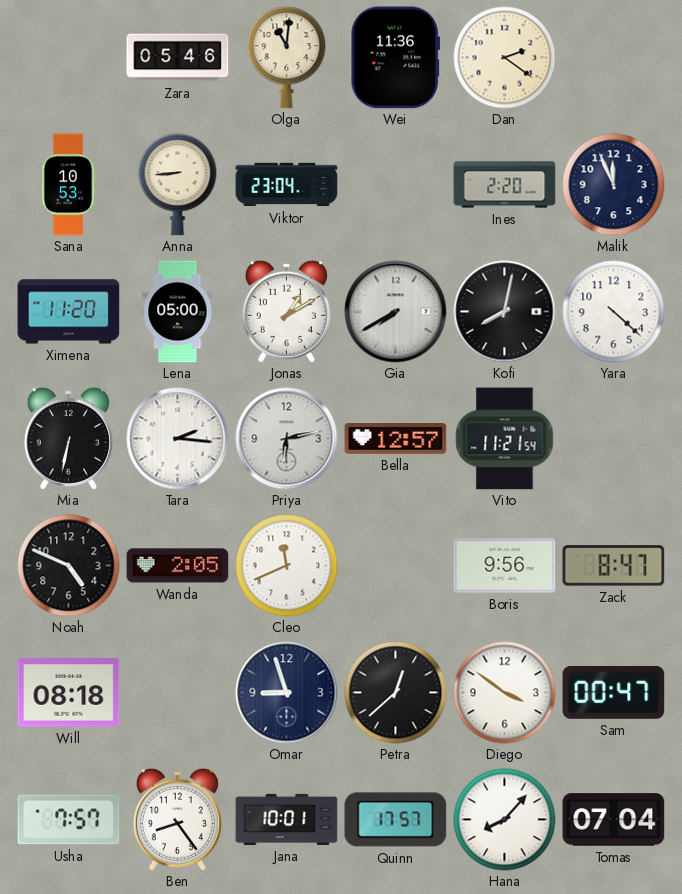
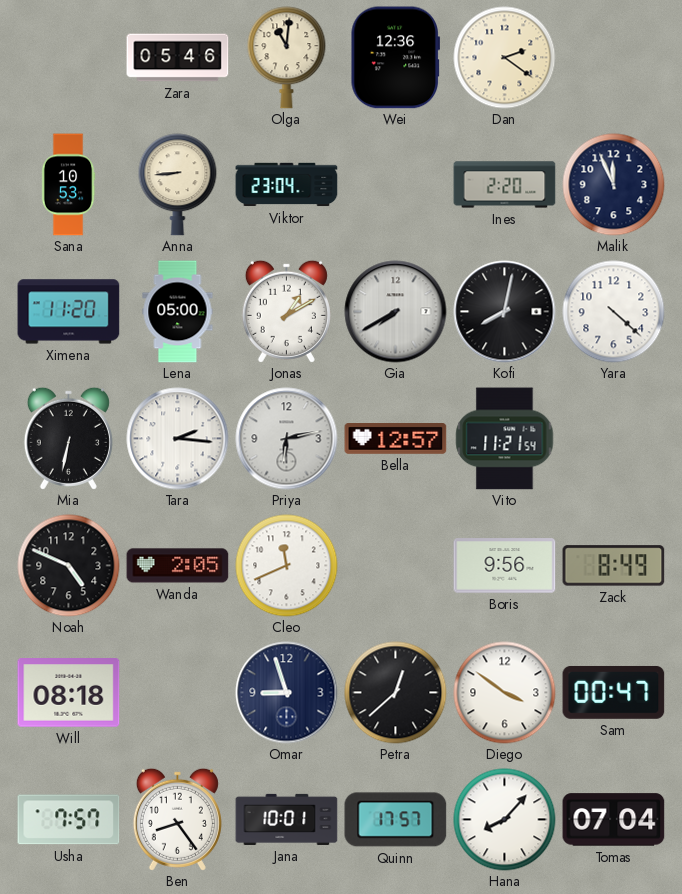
Wei: 11:36 -> 12:36
Zack: 8:47 -> 8:49
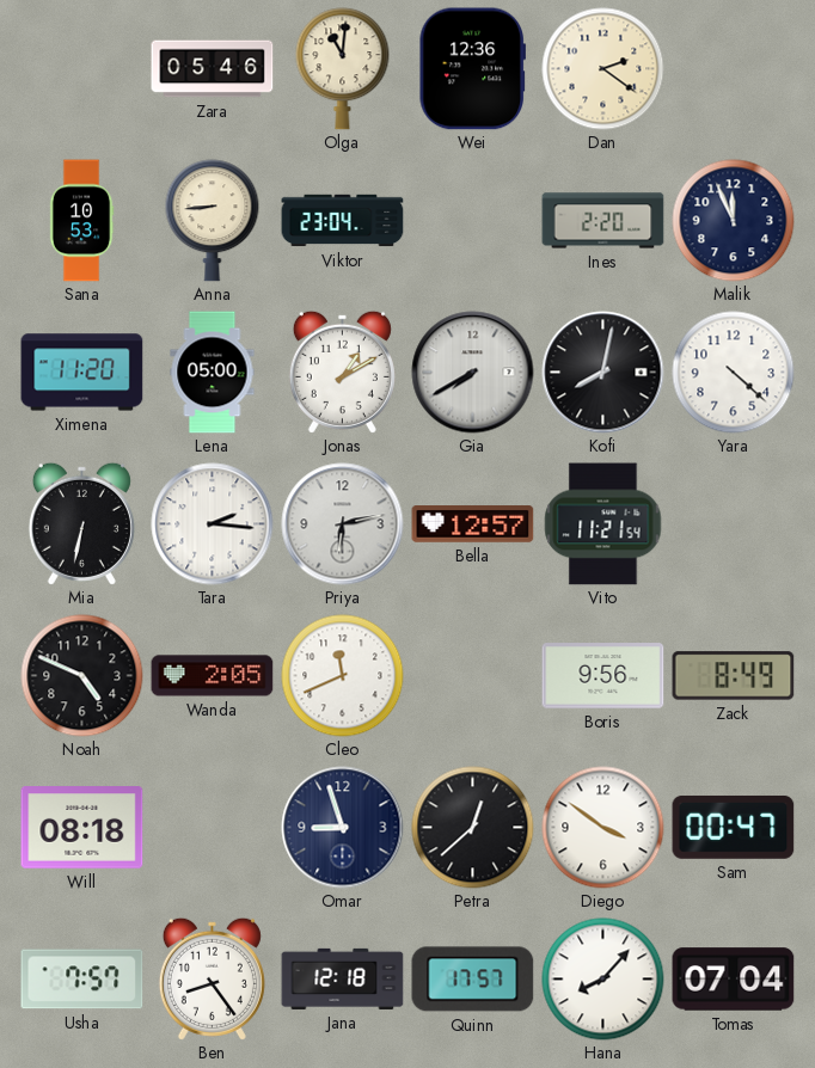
Jana: 10:01 -> 12:18
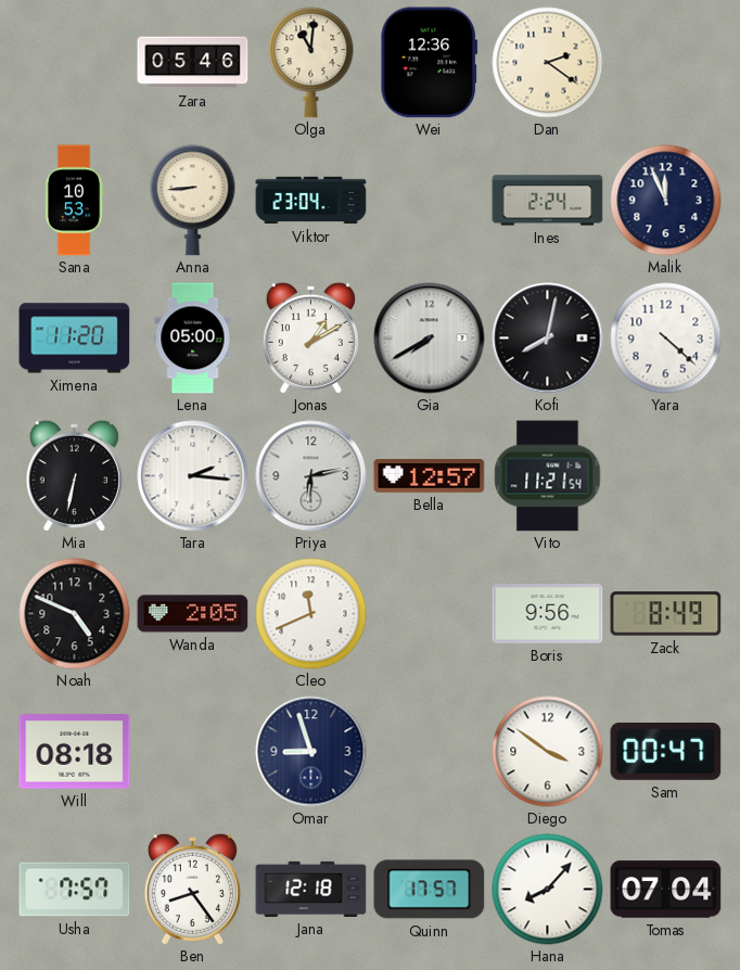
Ines: 2:20 -> 2:24
Petra: 12:38 -> none
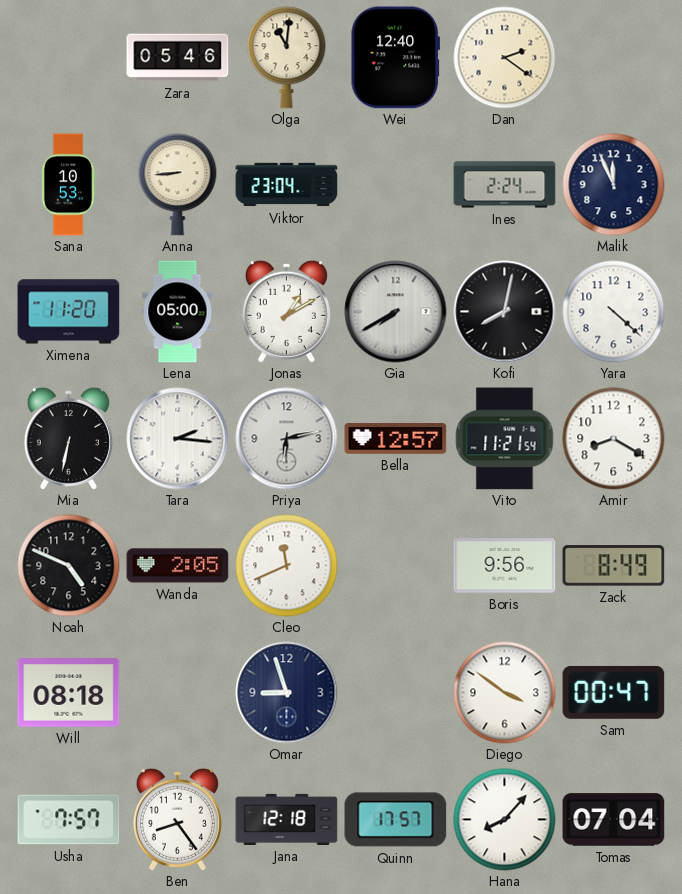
Wei: 12:36 -> 12:40
Amir: none -> 8:20
